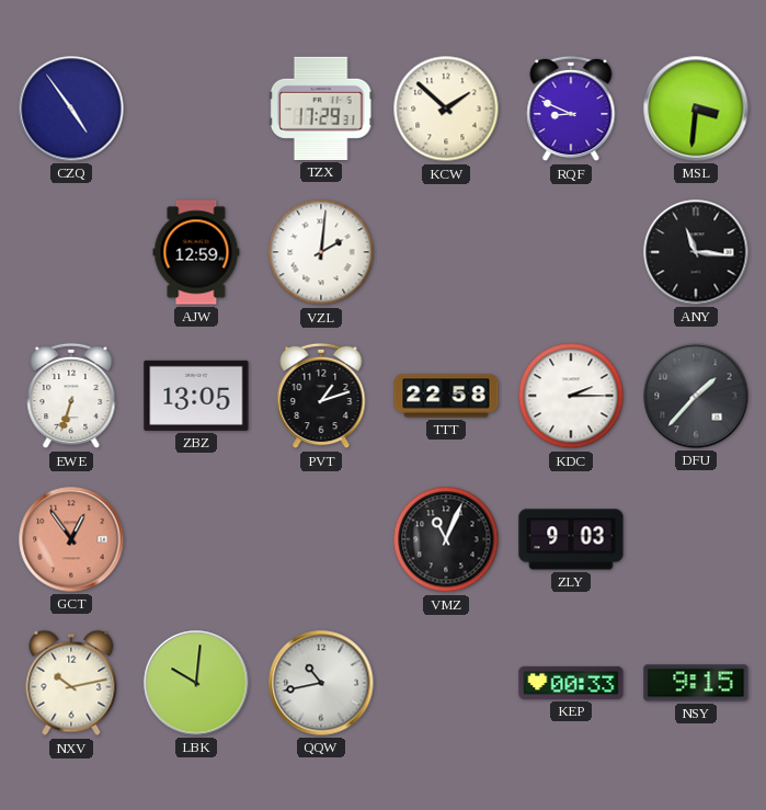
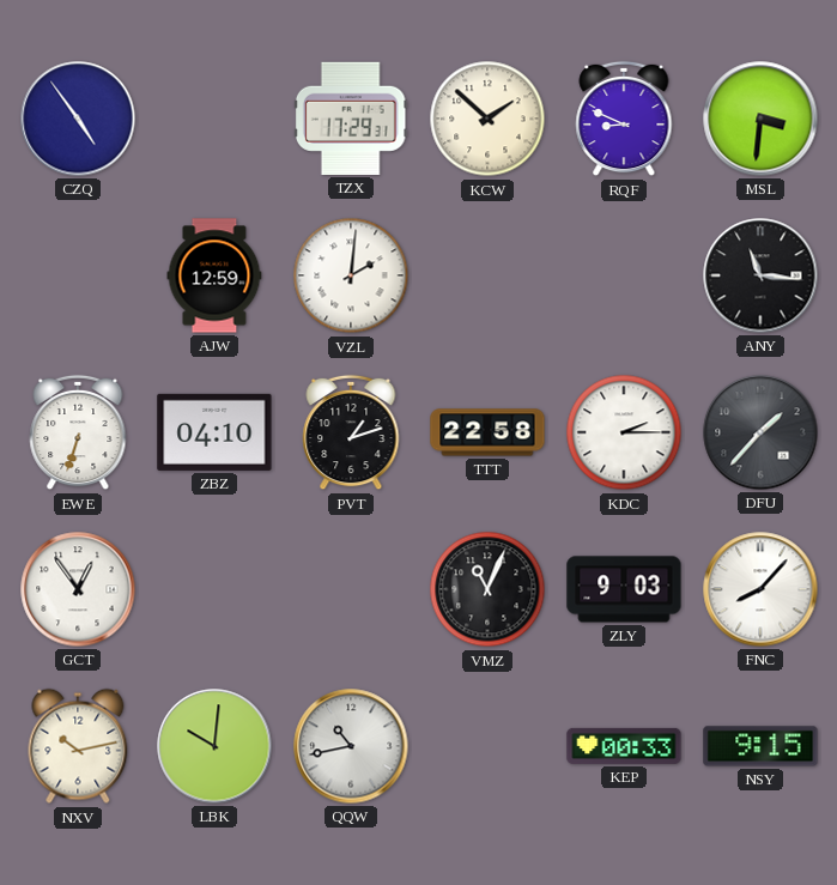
ZBZ: 13:05 -> 04:10
GCT dial: salmon -> white
FNC: none -> 8:07
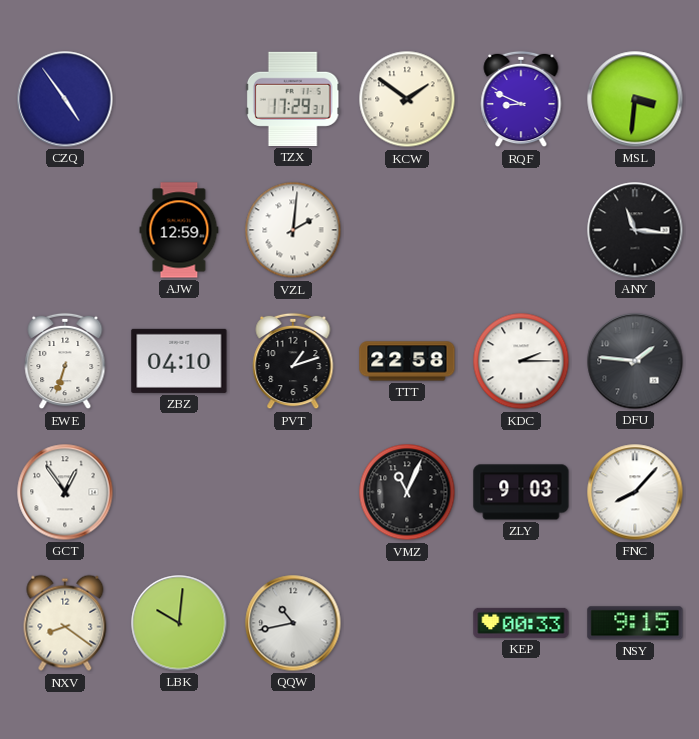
KCW: 1:52 -> 1:51
DFU: 1:37 -> 1:46
NXV: 10:13 -> 8:21
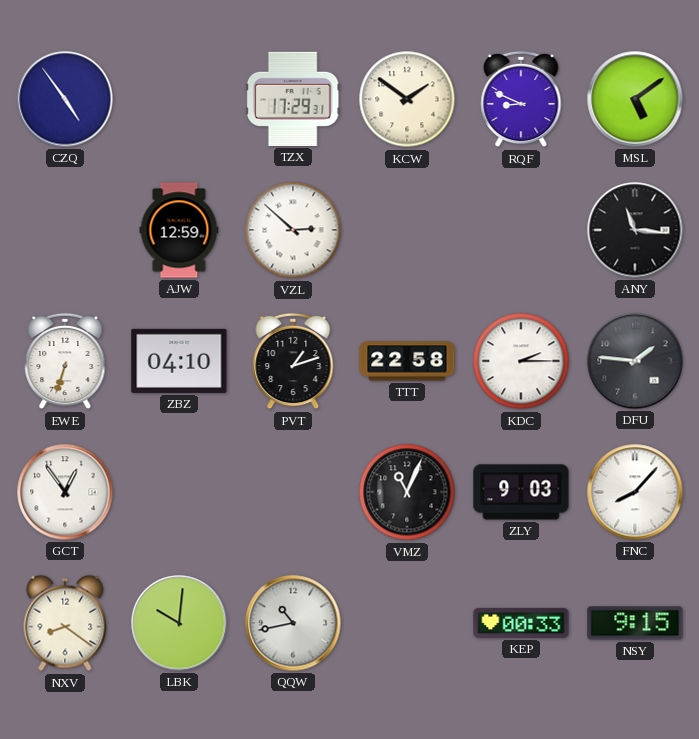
MSL: 3:31 -> 5:09
VZL: 2:01 -> 2:52
